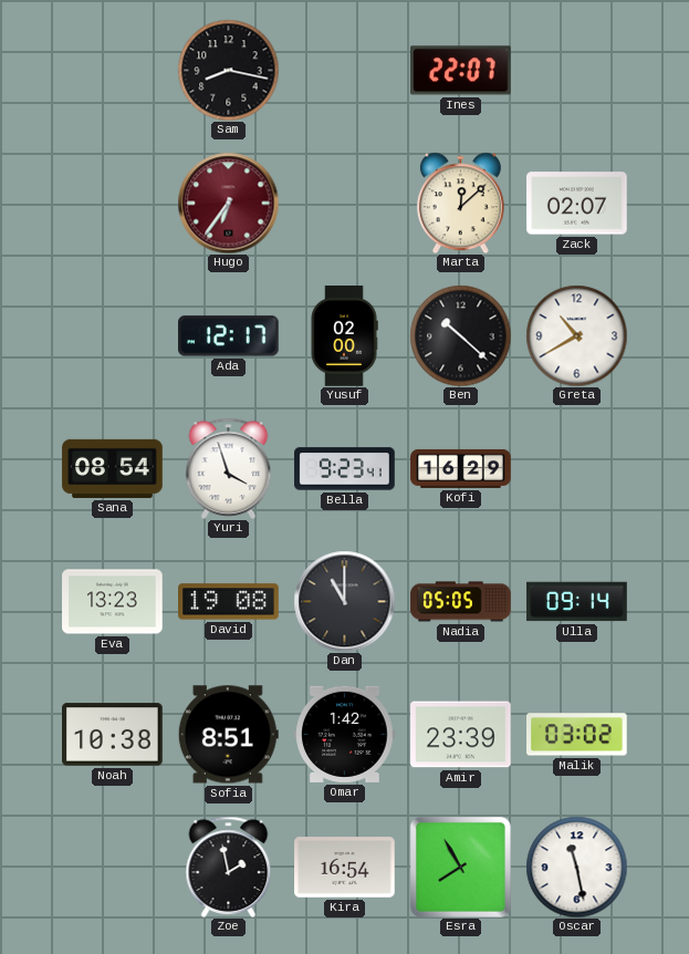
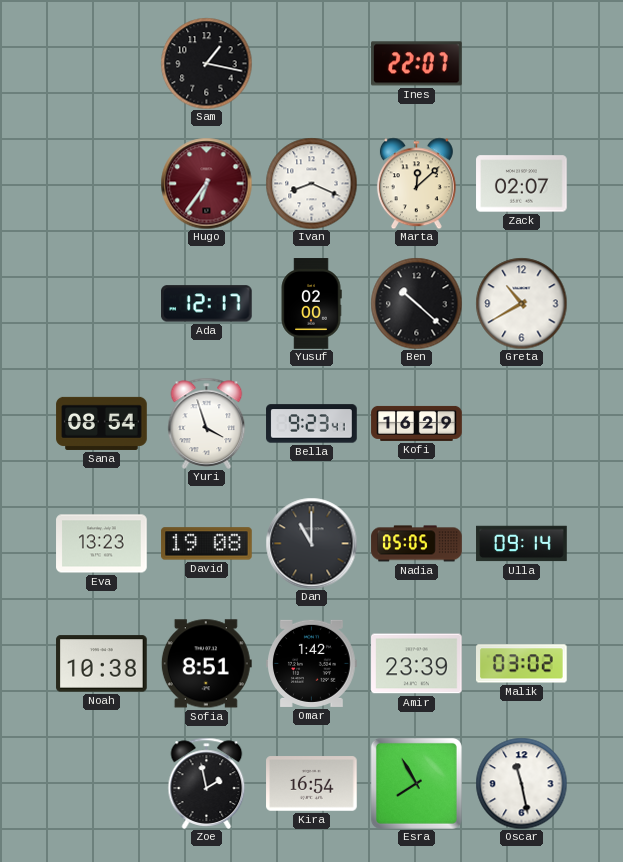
Sam: 8:17 -> 1:17
Ivan: none -> 8:19
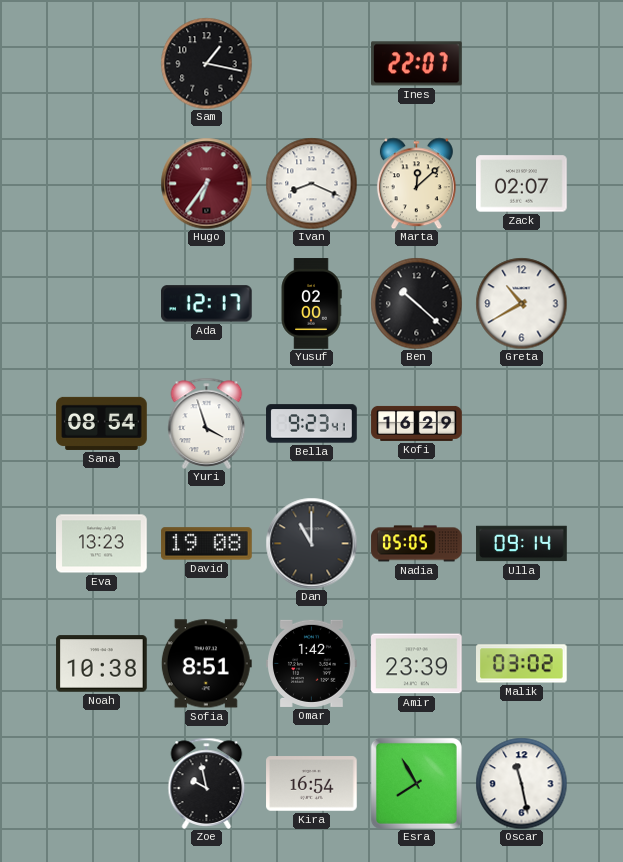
Zoe: 1:58 -> 9:58
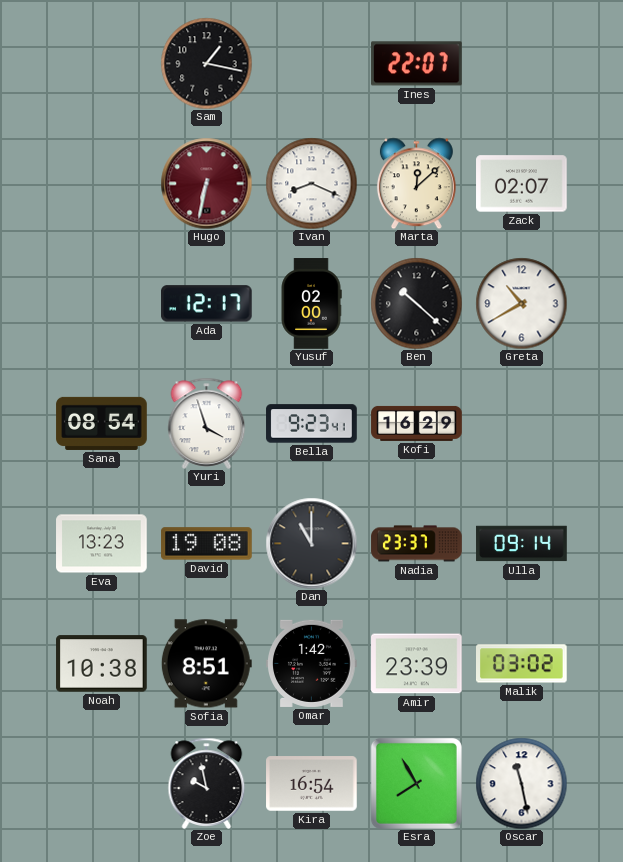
Hugo: 6:36 -> 6:32
Nadia: 05:05 -> 23:37
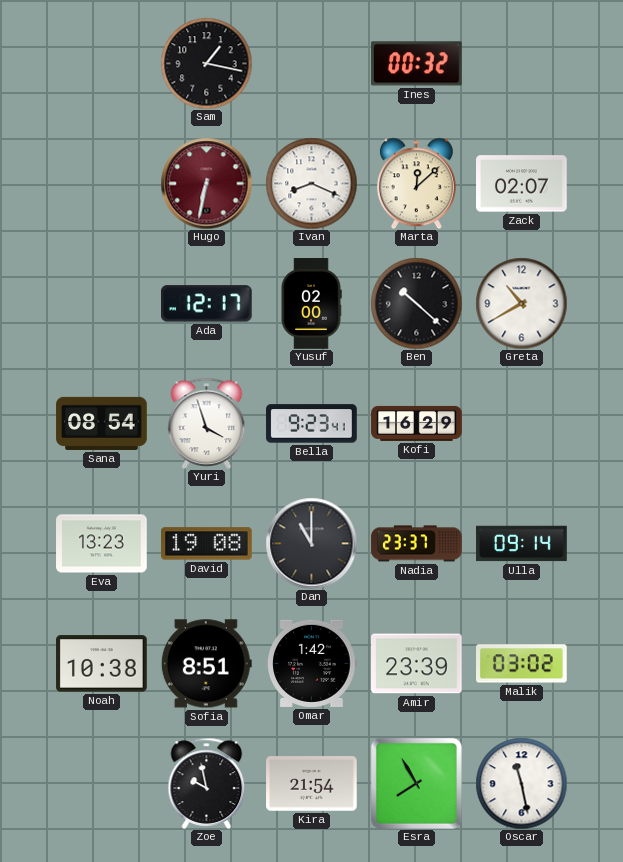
Ines: 22:07 -> 00:32
Kira: 16:54 -> 21:54
